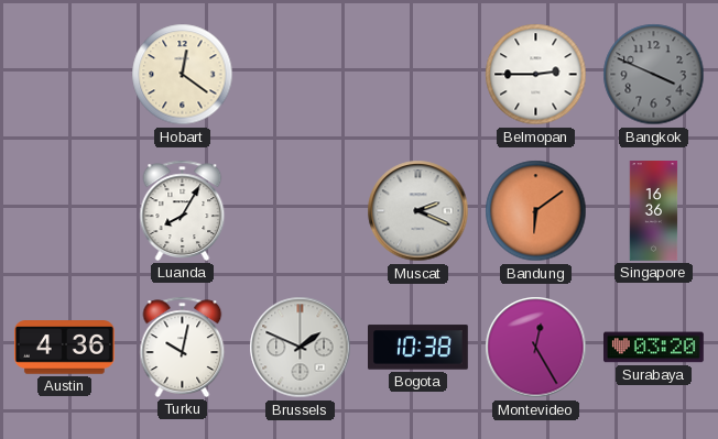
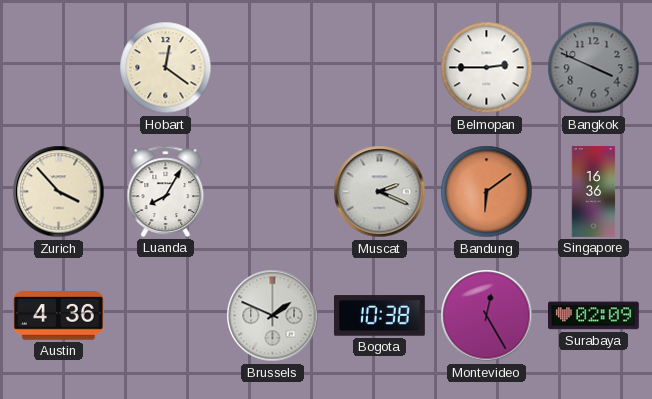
Zurich: none -> 3:53
Turku: 10:02 -> none
Surabaya: 03:20 -> 02:09
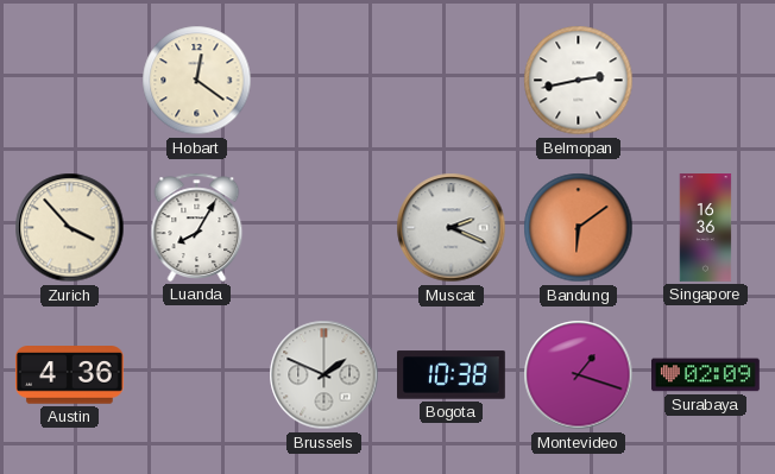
Belmopan: 2:45 -> 2:43
Bangkok: 3:49 -> none
Montevideo: 12:25 -> 1:18
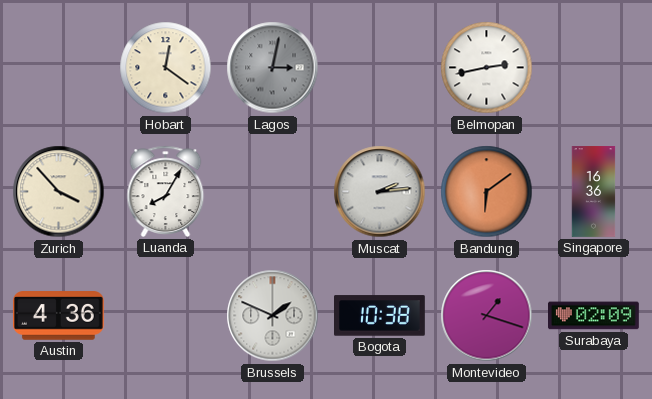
Lagos: none -> 3:02
Muscat: 2:19 -> 2:14
